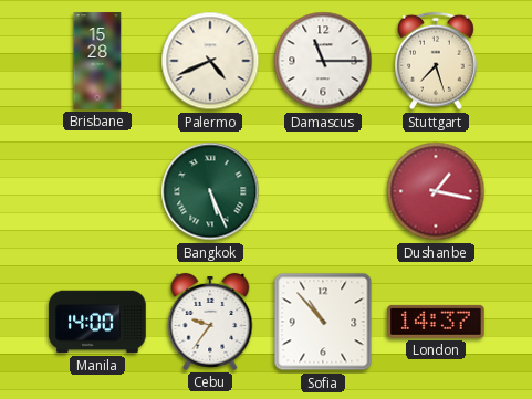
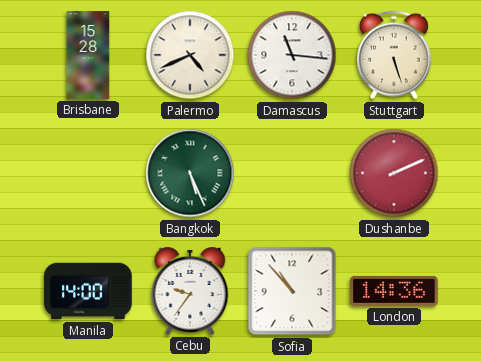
Damascus: 11:15 -> 11:16
Stuttgart: 7:27 -> 5:27
Dushanbe: 1:17 -> 2:11
London: 14:37 -> 14:36
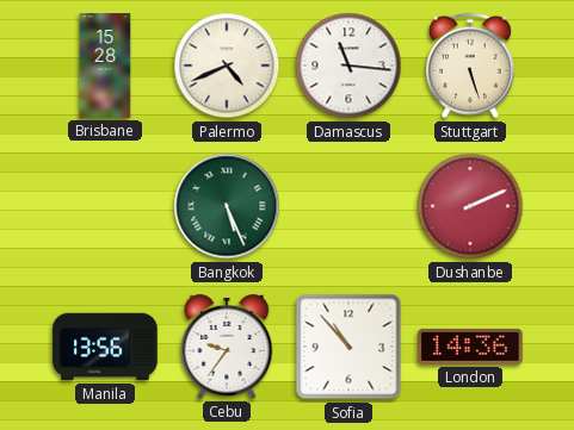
Manila: 14:00 -> 13:56
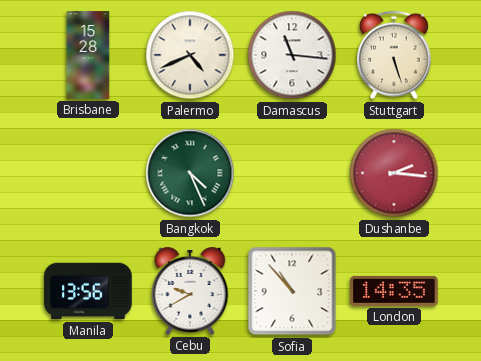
Bangkok: 5:26 -> 4:26
Dushanbe: 2:11 -> 2:16
Cebu: 9:36 -> 9:40
London: 14:36 -> 14:35
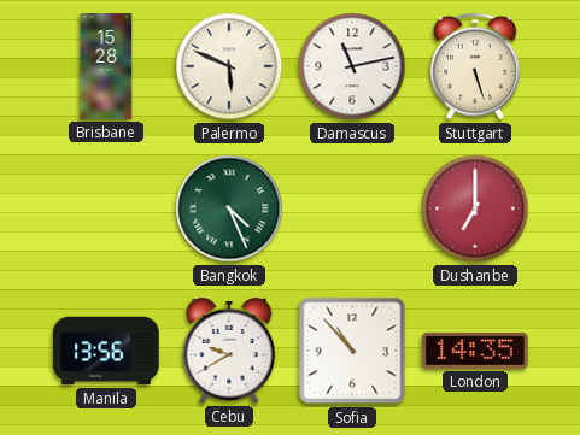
Palermo: 4:41 -> 5:49
Damascus: 11:16 -> 11:13
Dushanbe: 2:16 -> 7:00
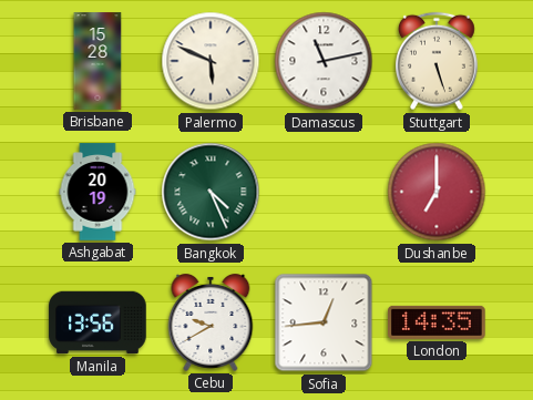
Ashgabat: none -> 20:19
Sofia: 10:53 -> 12:44
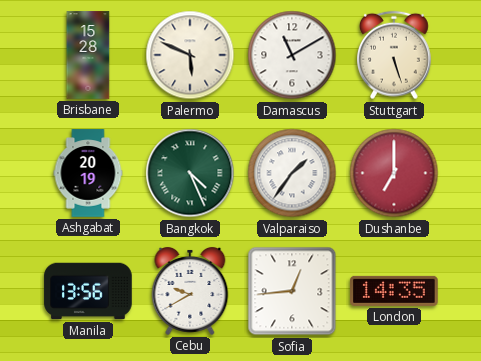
Damascus: 11:13 -> 11:10
Valparaiso: none -> 1:36
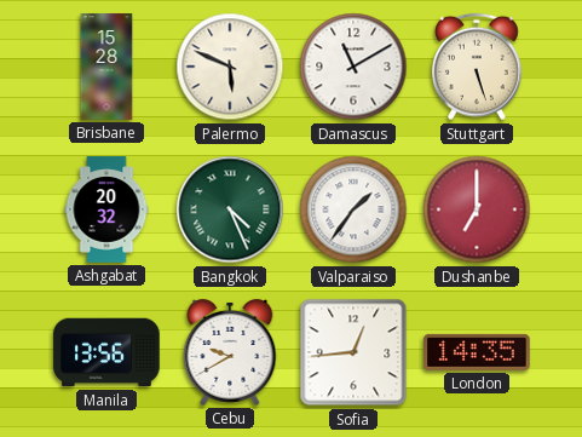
Ashgabat: 20:19 -> 20:32
